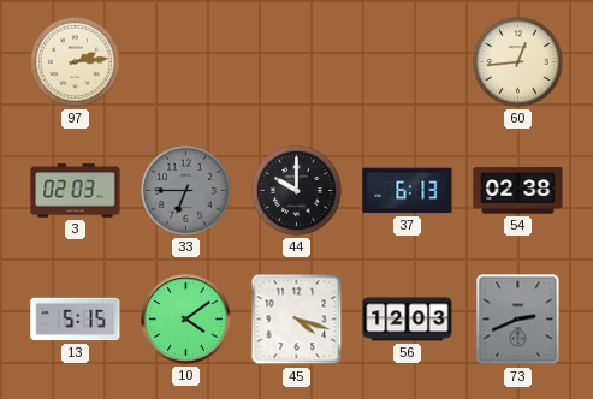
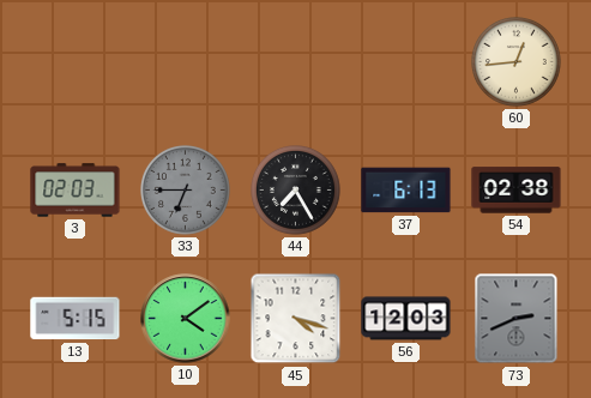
97: 2:14 -> none
44: 10:00 -> 7:25
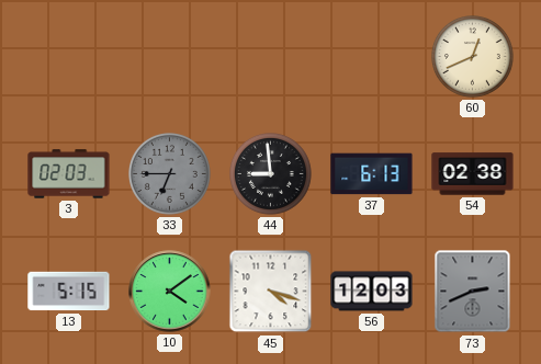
60: 12:44 -> 12:41
44: 7:25 -> 8:59
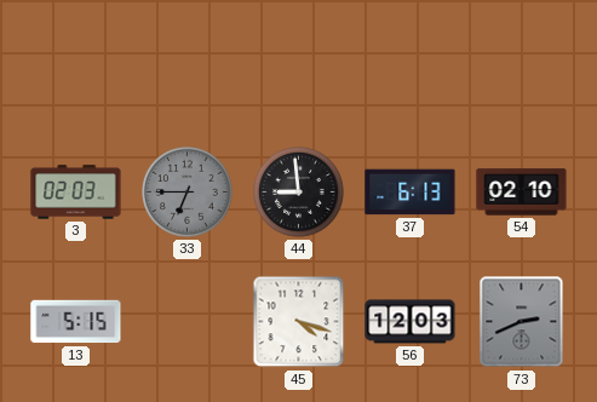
60: 12:41 -> none
54: 02:38 -> 02:10
10: 4:09 -> none
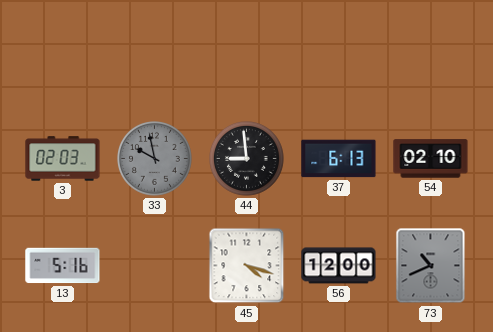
33: 6:45 -> 9:58
13: 5:15 -> 5:16
56: 12:03 -> 12:00
73: 2:41 -> 10:41
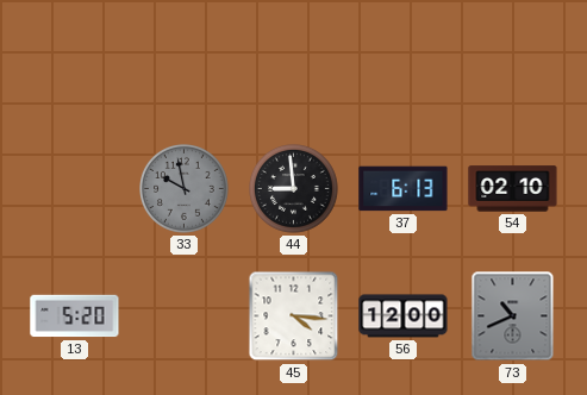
3: 02:03 -> none
13: 5:16 -> 5:20
45: 4:18 -> 4:16
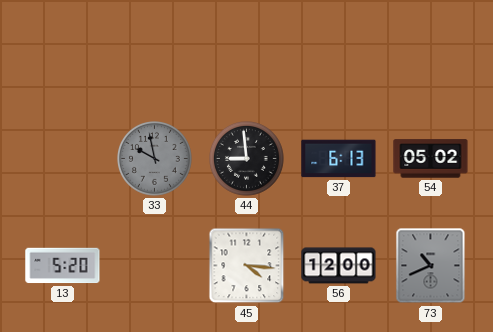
54: 02:10 -> 05:02
